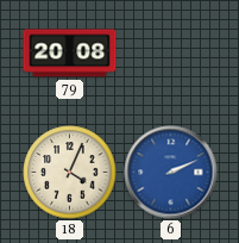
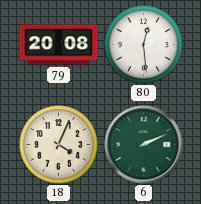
80: none -> 12:29
6 dial: blue -> green
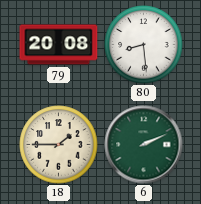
80: 12:29 -> 8:29
18: 4:04 -> 1:45
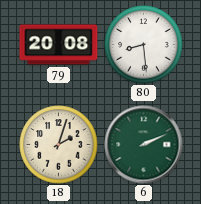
18: 1:45 -> 2:03
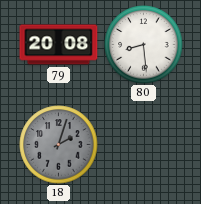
18 dial: cream -> grey
6: 2:11 -> none
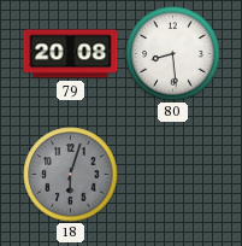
18: 2:03 -> 6:03
